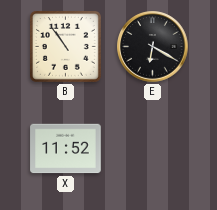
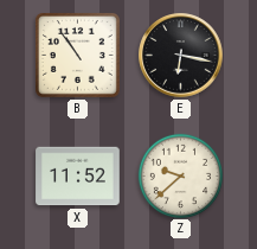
E: 6:20 -> 6:17
Z: none -> 9:38
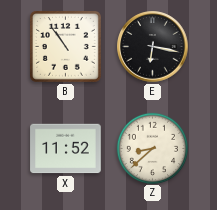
Z: 9:38 -> 8:38
